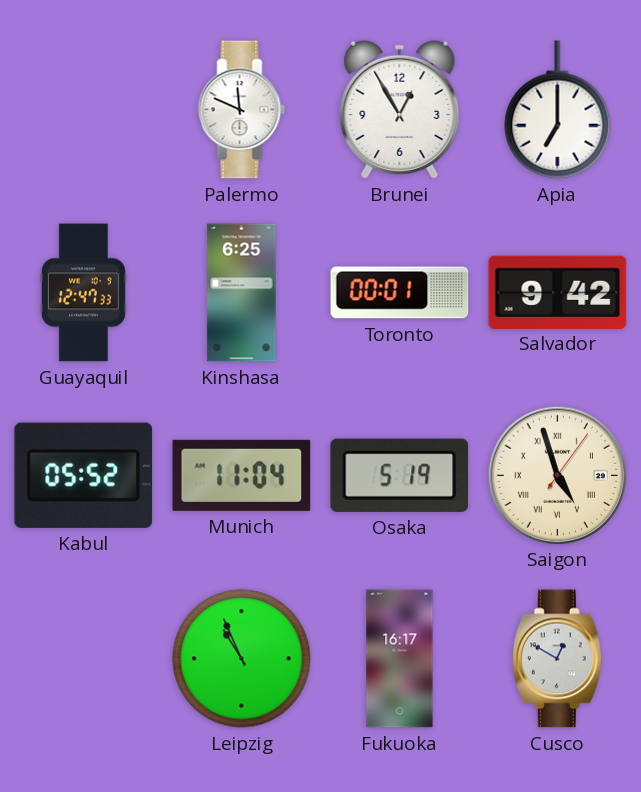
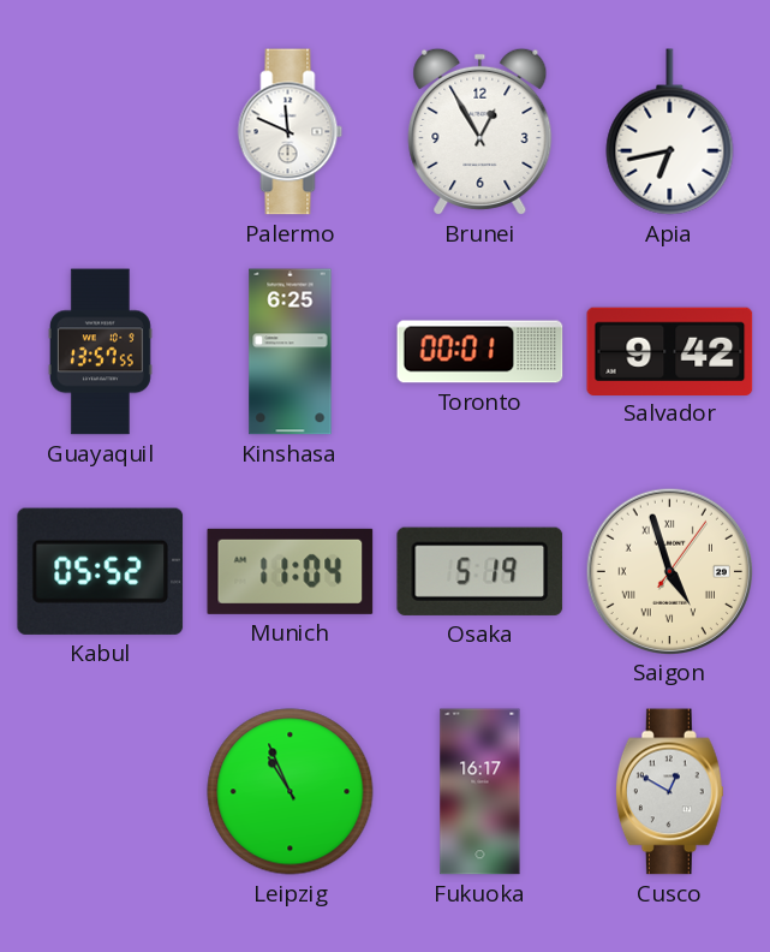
Apia: 7:00 -> 6:43
Guayaquil: 12:47 -> 13:57
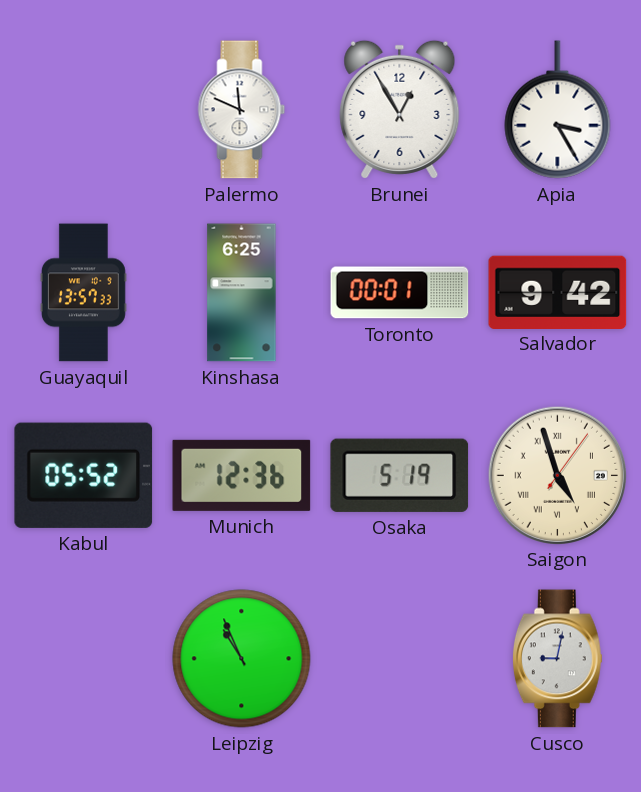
Apia: 6:43 -> 3:25
Guayaquil: 13:57:55 -> 13:57:33
Munich: 11:04 -> 12:36
Fukuoka: 16:17 -> none
Cusco: 12:50 -> 9:02
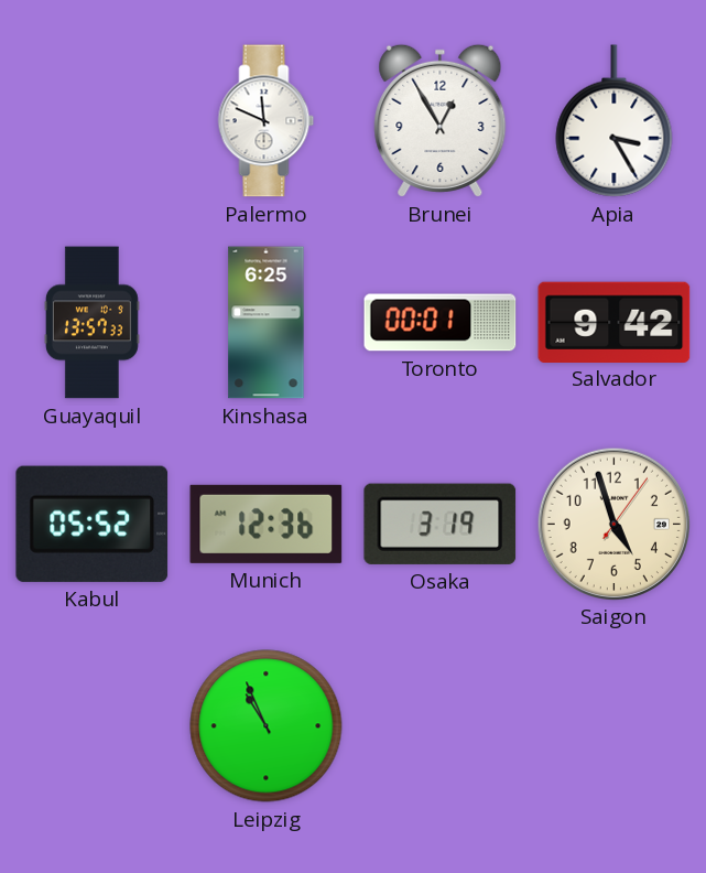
Osaka: 5:19 -> 3:19
Saigon numerals: Roman -> Arabic
Cusco: 9:02 -> none
